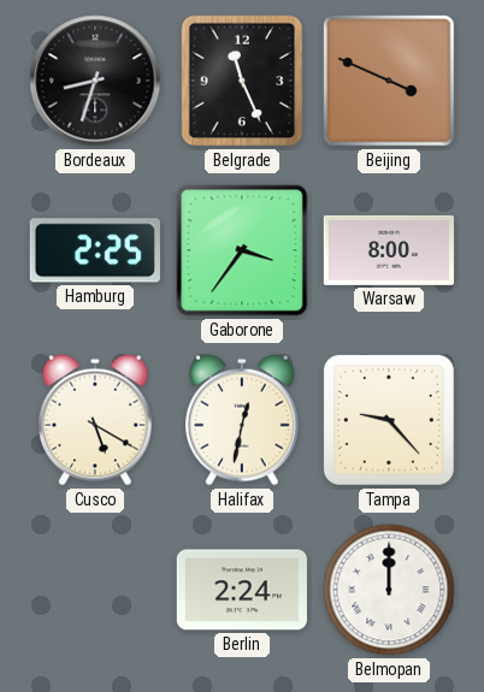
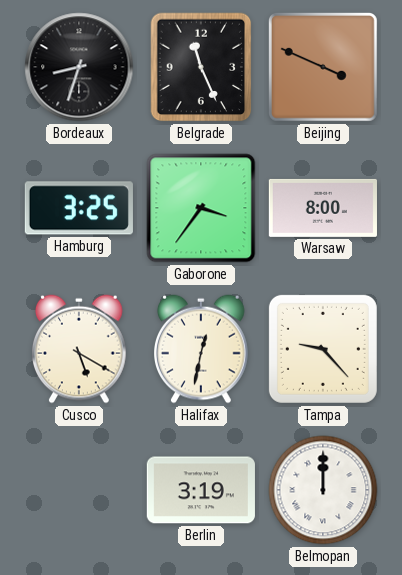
Hamburg: 2:25 -> 3:25
Berlin: 2:24 -> 3:19
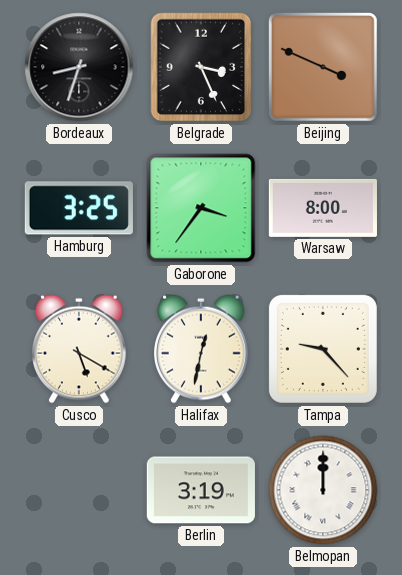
Belgrade: 11:26 -> 3:26
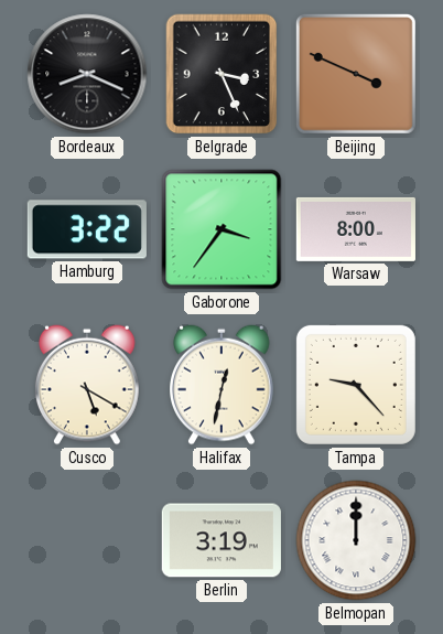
Bordeaux: 8:33 -> 8:19
Hamburg: 3:25 -> 3:22
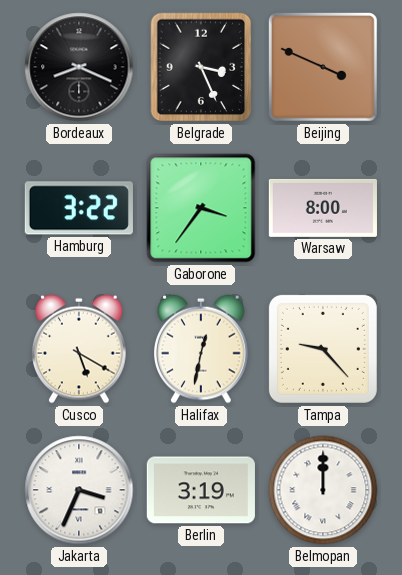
Jakarta: none -> 3:34
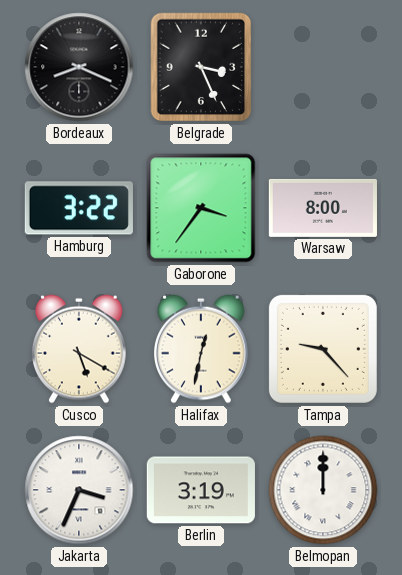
Beijing: 3:49 -> none
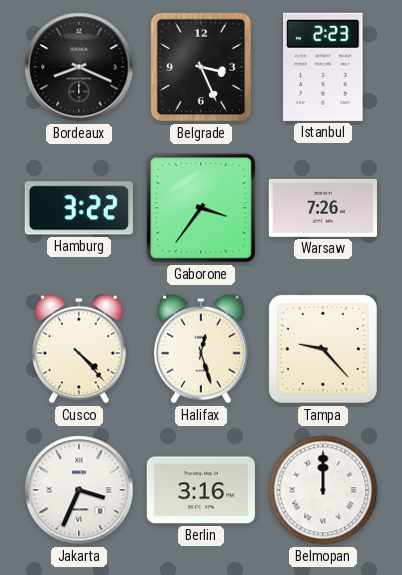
Istanbul: none -> 2:23
Warsaw: 8:00 -> 7:26
Cusco: 5:20 -> 4:23
Halifax: 12:32 -> 12:27
Berlin: 3:19 -> 3:16
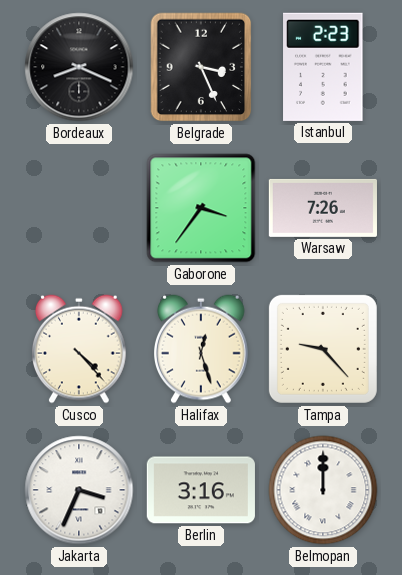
Hamburg: 3:22 -> none
